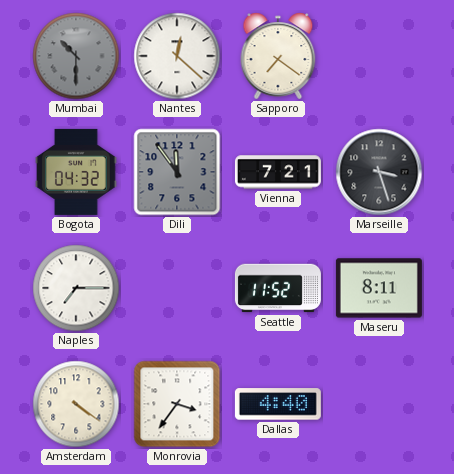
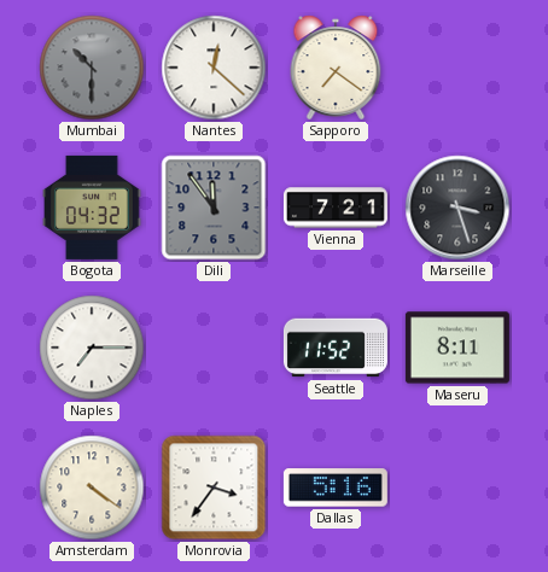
Dallas: 4:40 -> 5:16
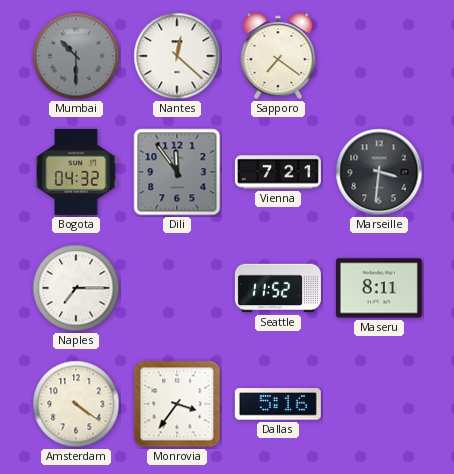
Marseille: 3:27 -> 3:31
